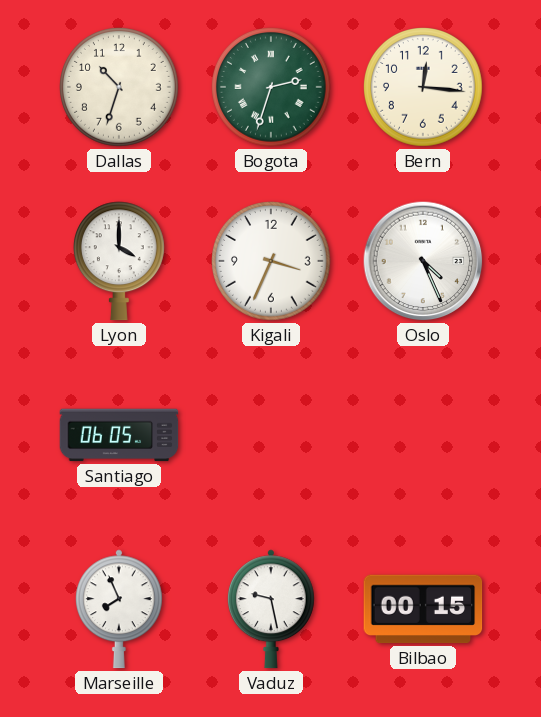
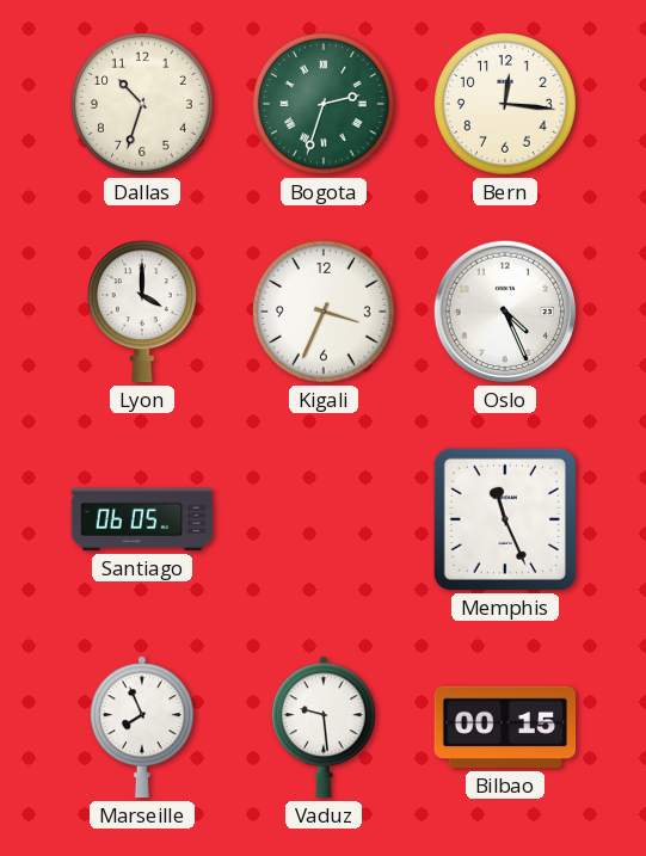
Memphis: none -> 11:26
Vaduz: 9:28 -> 9:29
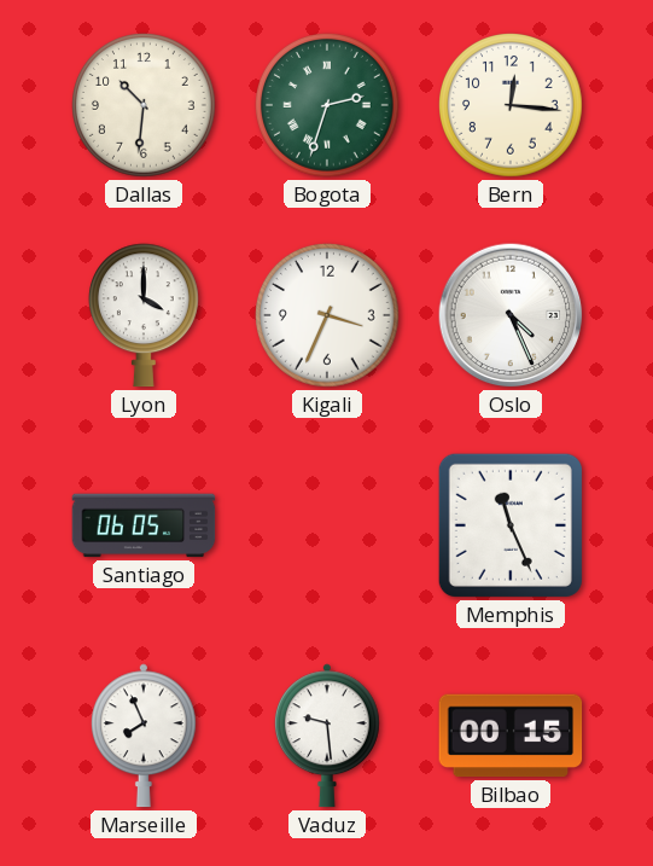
Dallas: 10:33 -> 10:31
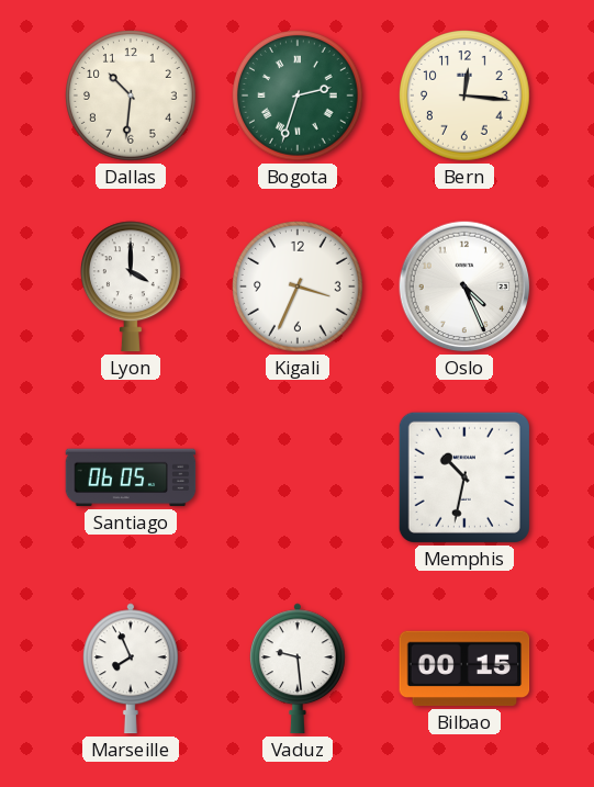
Memphis: 11:26 -> 10:32
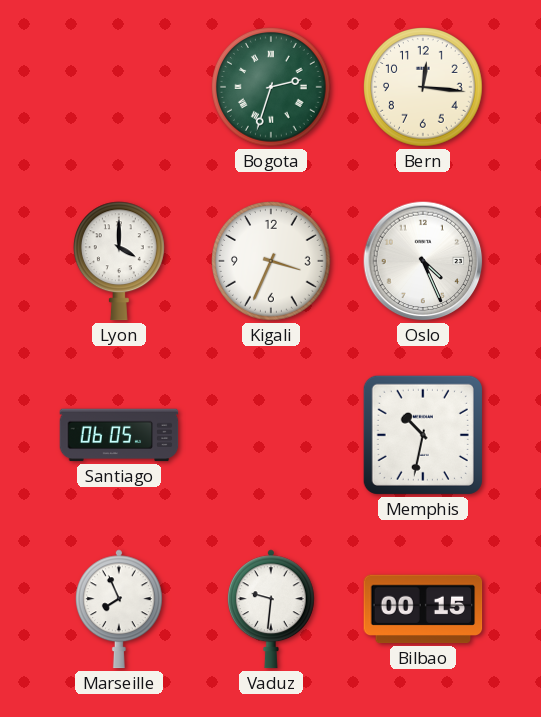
Dallas: 10:31 -> none
Vaduz: 9:29 -> 9:31
